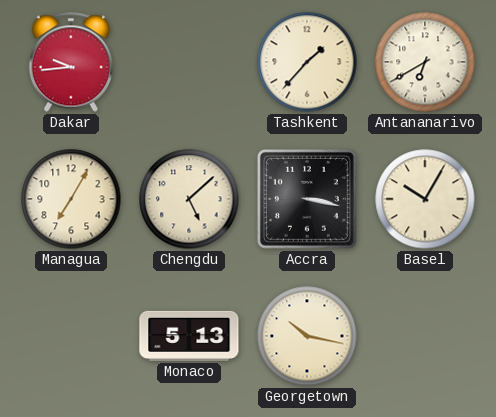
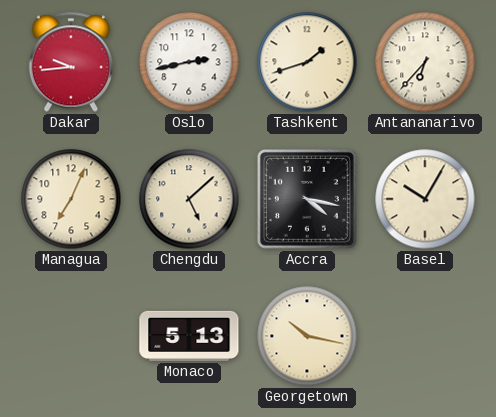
Oslo: none -> 2:43
Tashkent: 1:37 -> 1:42
Antananarivo: 6:40 -> 6:37
Managua: 7:05 -> 7:04
Accra: 3:17 -> 4:17
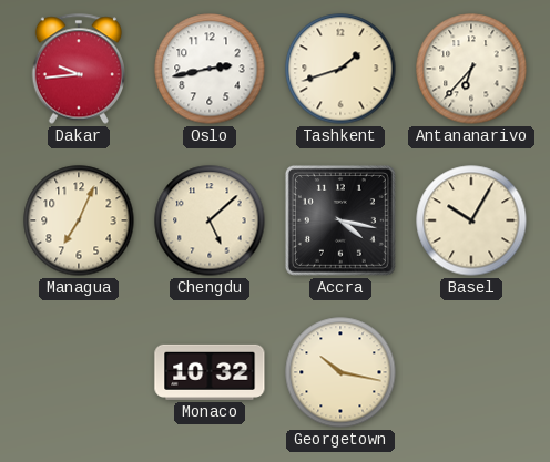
Monaco: 5:13 -> 10:32
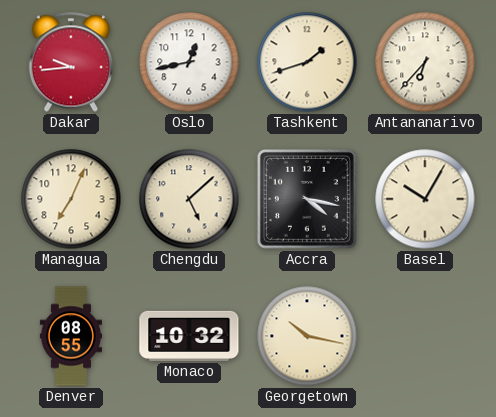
Oslo: 2:43 -> 12:43
Denver: none -> 08:55
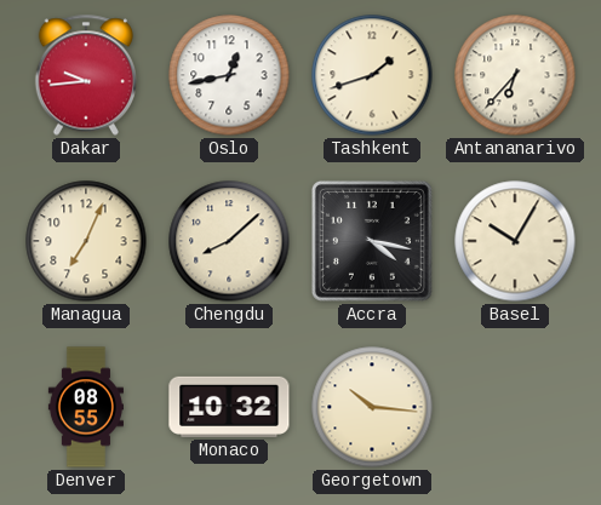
Chengdu: 5:08 -> 8:08
Georgetown: 10:17 -> 10:16
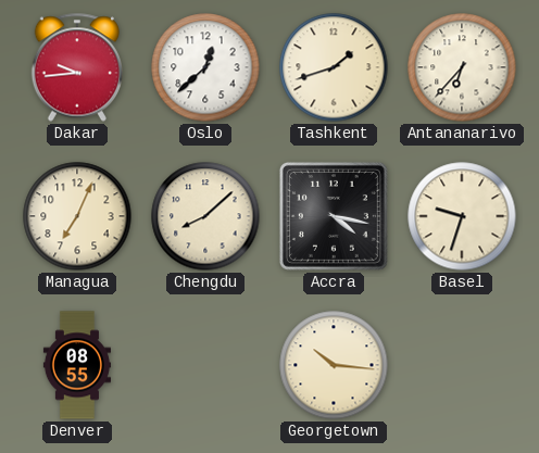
Oslo: 12:43 -> 12:38
Basel: 10:05 -> 9:33
Monaco: 10:32 -> none
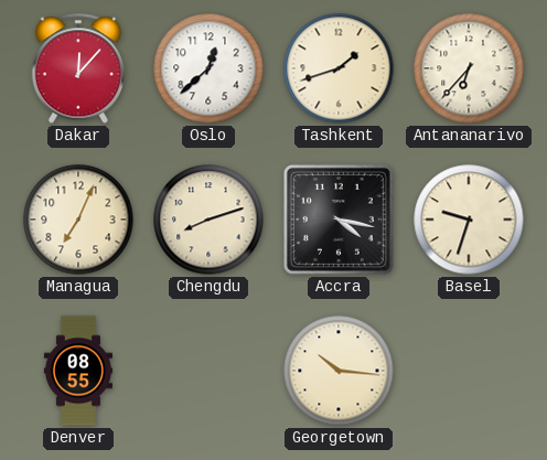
Dakar: 9:44 -> 12:07
Chengdu: 8:08 -> 8:12
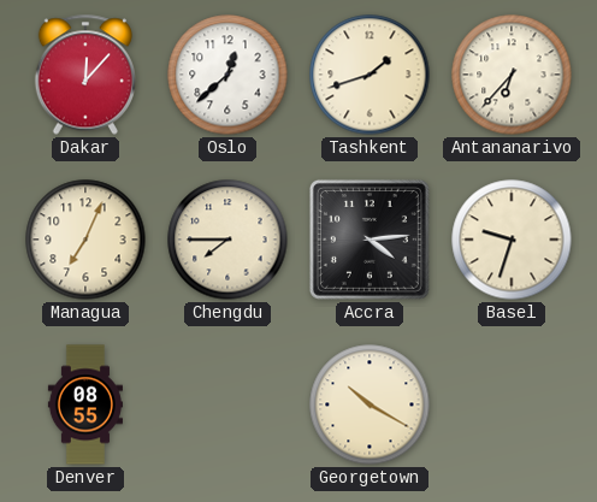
Chengdu: 8:12 -> 7:45
Accra: 4:17 -> 4:14
Georgetown: 10:16 -> 10:20
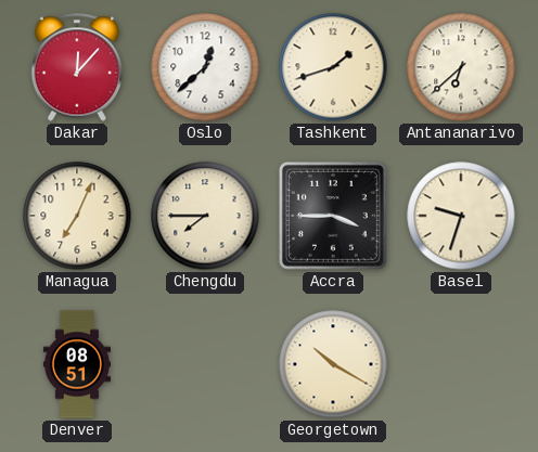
Antananarivo: 6:37 -> 6:38
Accra: 4:14 -> 3:45
Denver: 08:55 -> 08:51
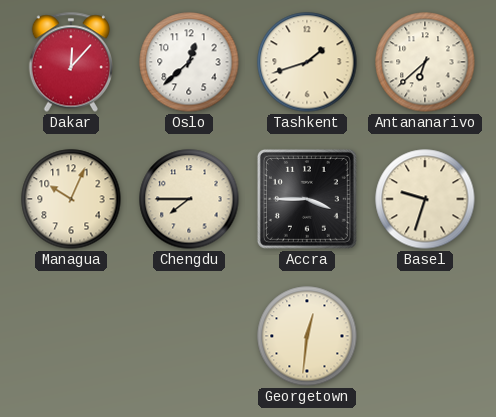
Managua: 7:04 -> 10:04
Denver: 08:51 -> none
Georgetown: 10:20 -> 12:31
